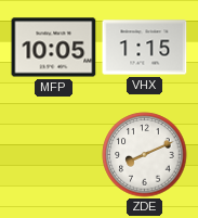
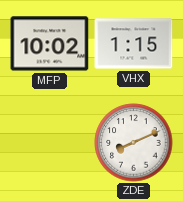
MFP: 10:05 -> 10:02
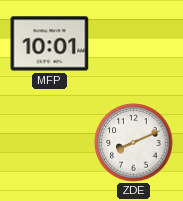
MFP: 10:02 -> 10:01
VHX: 1:15 -> none
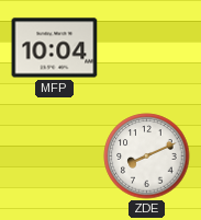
MFP: 10:01 -> 10:04
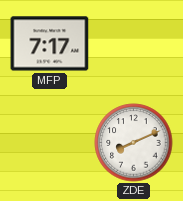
MFP: 10:04 -> 7:17
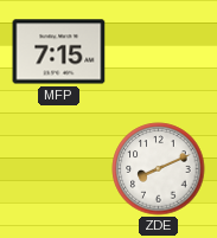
MFP: 7:17 -> 7:15
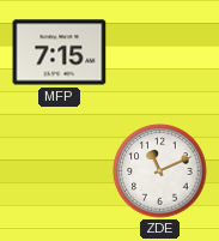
ZDE: 8:11 -> 11:11
